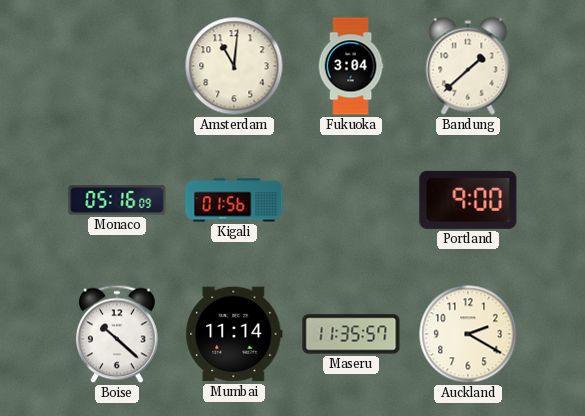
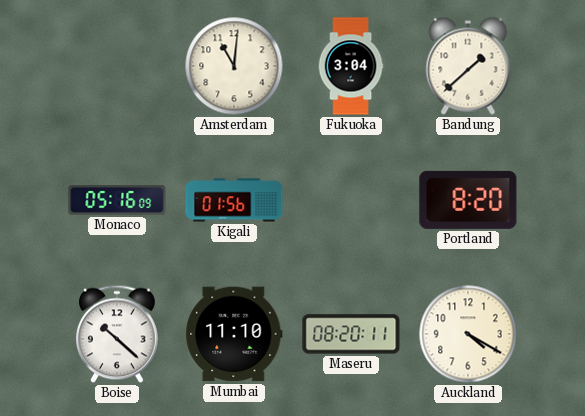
Portland: 9:00 -> 8:20
Mumbai: 11:14 -> 11:10
Maseru: 11:35 -> 08:20
Auckland: 2:20 -> 4:20
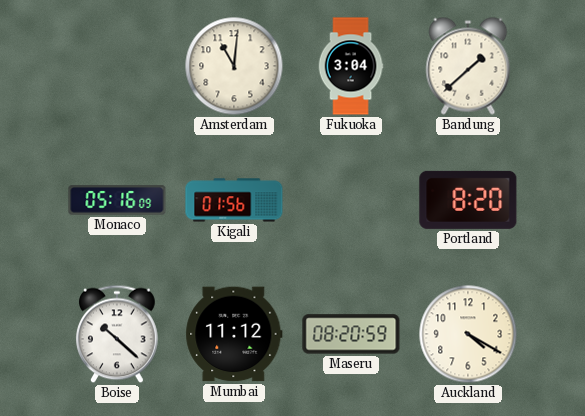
Mumbai: 11:10 -> 11:12
Maseru: 08:20:11 -> 08:20:59
